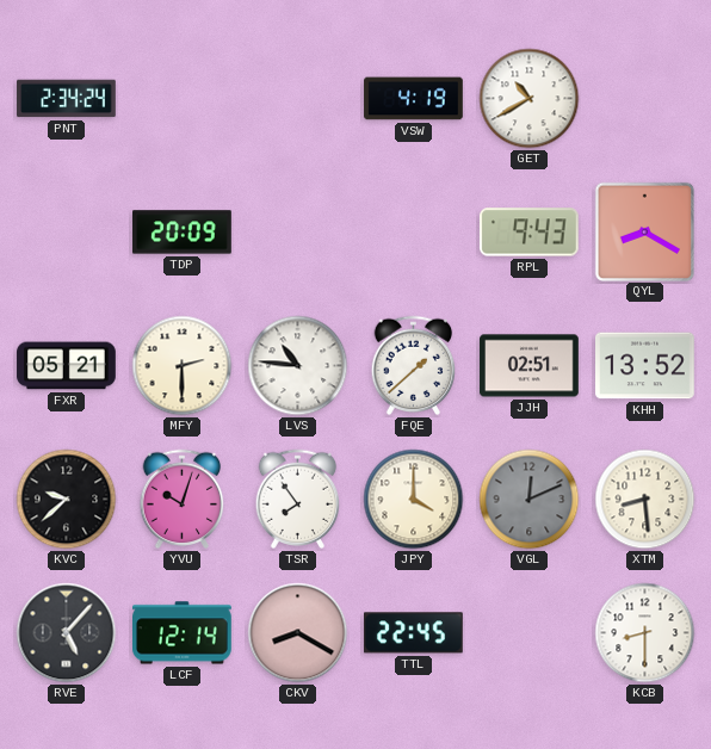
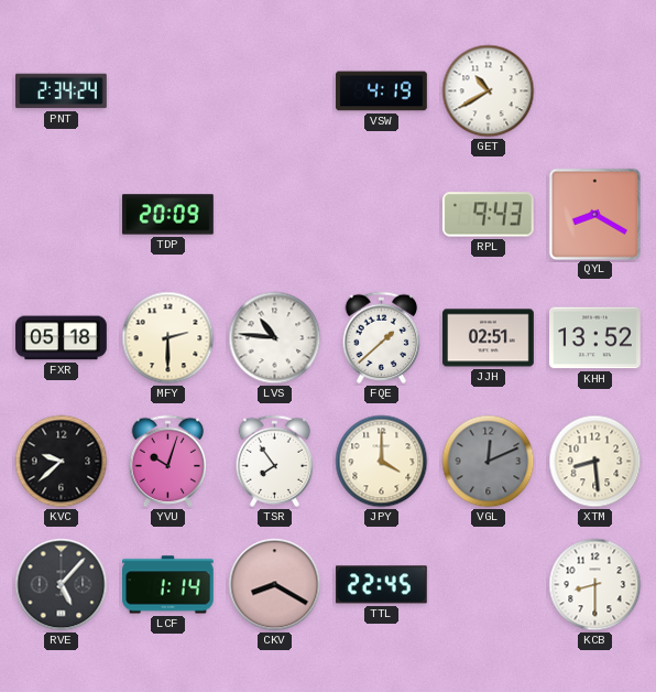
FXR: 05:21 -> 05:18
LCF: 12:14 -> 1:14
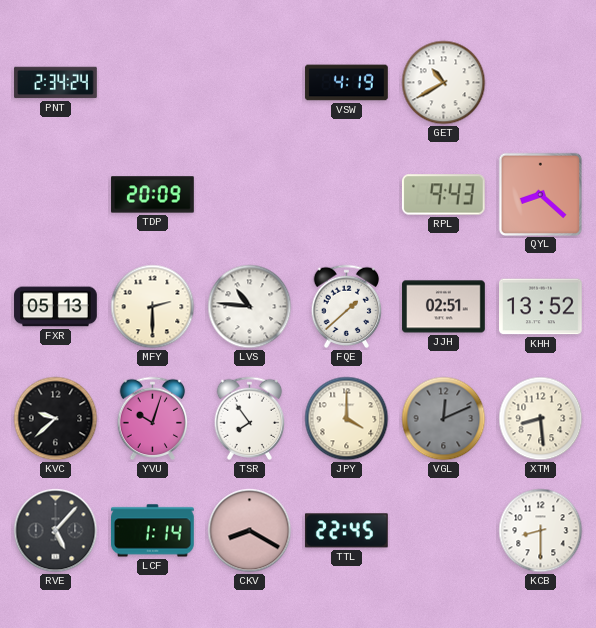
QYL: 8:20 -> 8:22
FXR: 05:18 -> 05:13
